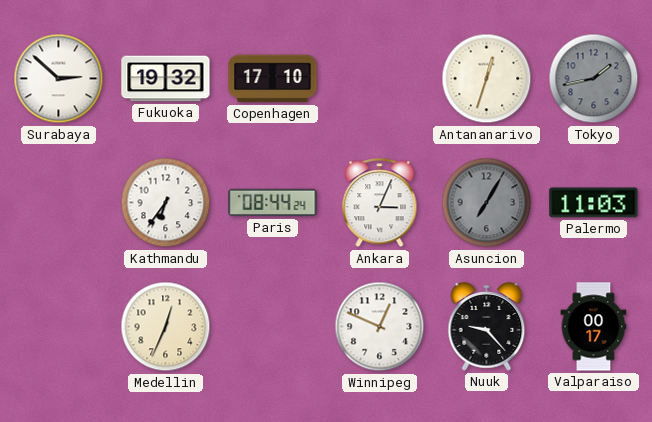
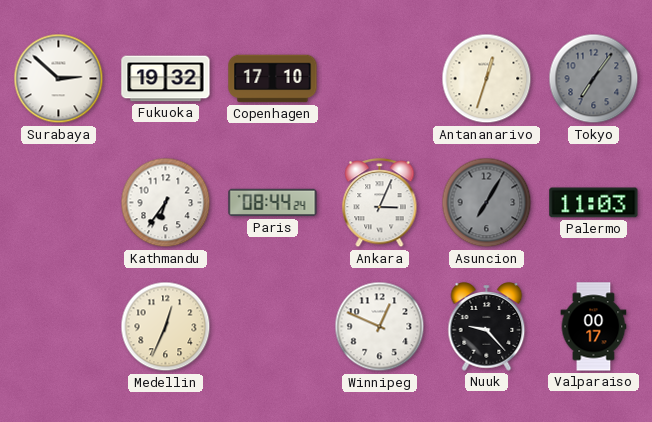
Tokyo: 1:43 -> 7:06
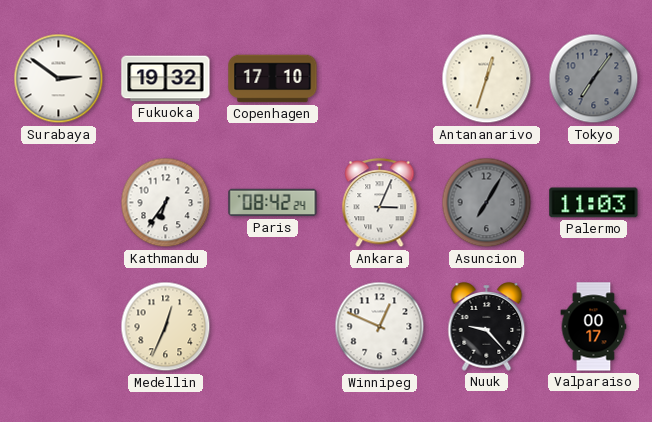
Surabaya: 2:52 -> 2:51
Paris: 08:44 -> 08:42
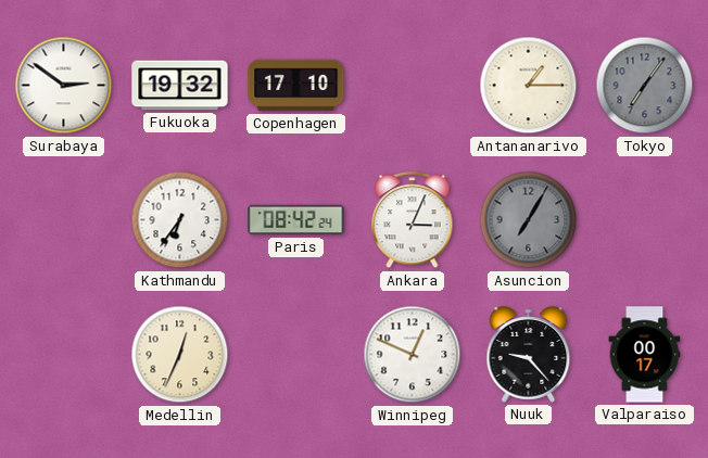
Antananarivo: 12:33 -> 1:15
Palermo: 11:03 -> none
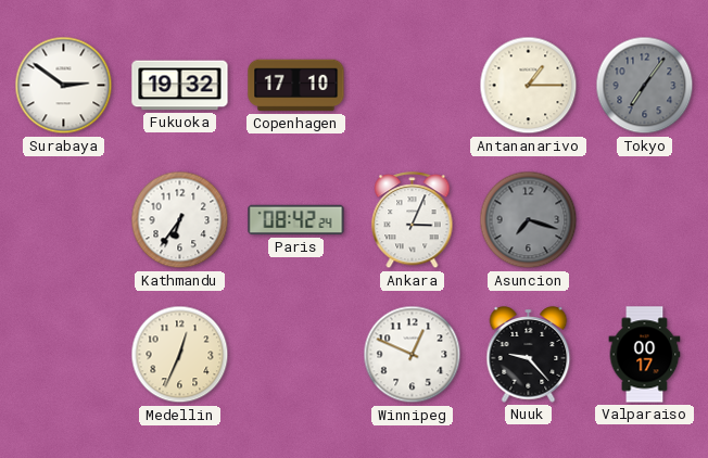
Asuncion: 7:05 -> 7:18
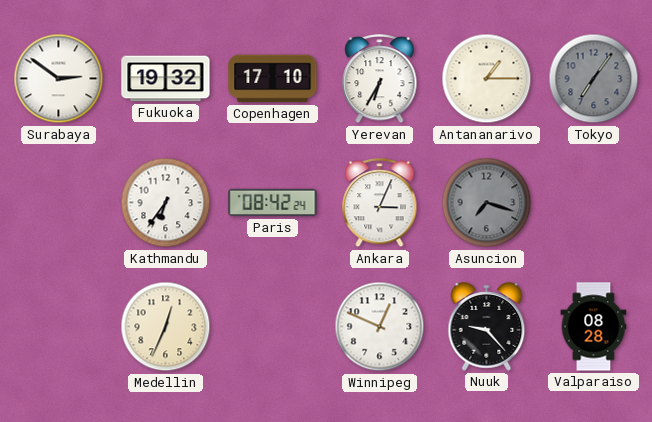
Yerevan: none -> 6:35
Valparaiso: 00:17 -> 08:28
